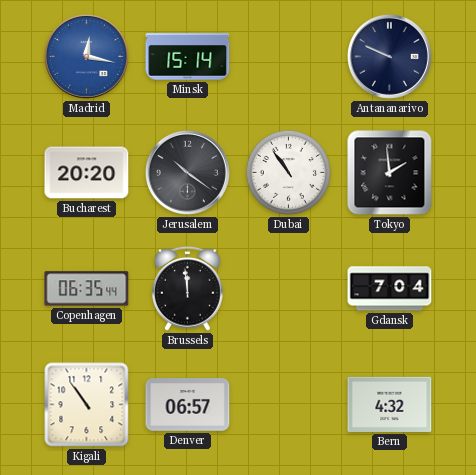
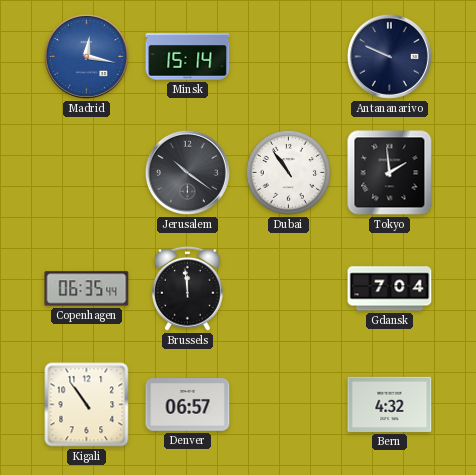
Bucharest: 20:20 -> none
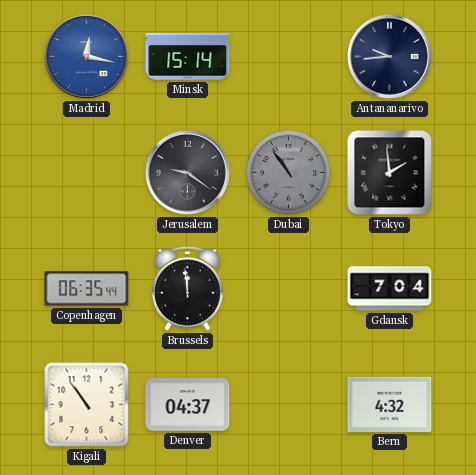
Antananarivo: 9:49 -> 9:44
Jerusalem: 10:21 -> 9:21
Dubai dial: white -> grey
Denver: 06:57 -> 04:37
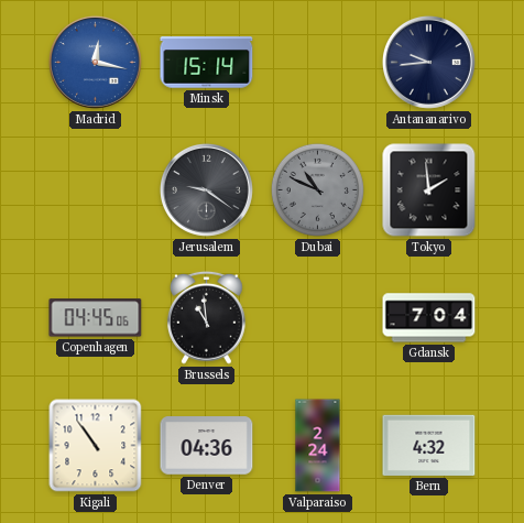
Dubai: 10:54 -> 10:49
Copenhagen: 06:35 -> 04:45
Brussels: 11:59 -> 10:59
Denver: 04:37 -> 04:36
Valparaiso: none -> 2:24
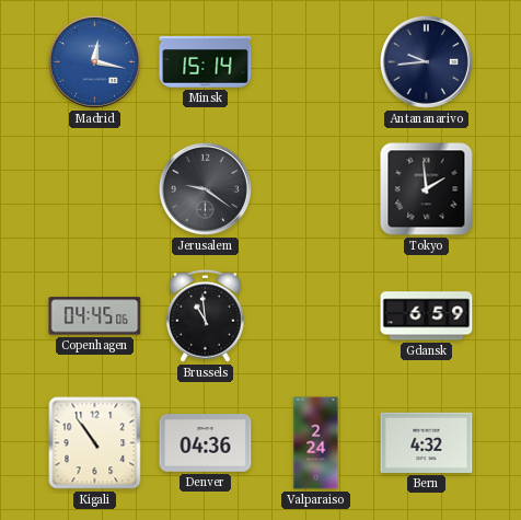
Dubai: 10:49 -> none
Gdansk: 7:04 -> 6:59
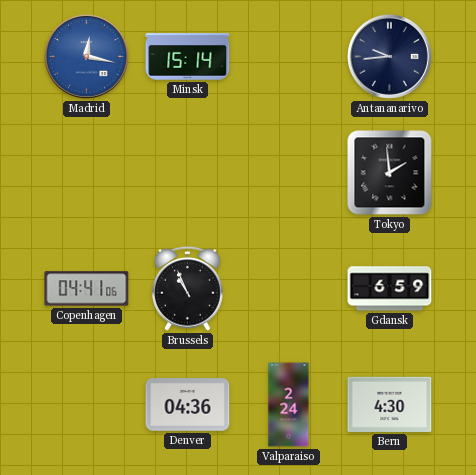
Jerusalem: 9:21 -> none
Copenhagen: 04:45 -> 04:41
Brussels: 10:59 -> 10:56
Kigali: 10:54 -> none
Bern: 4:32 -> 4:30
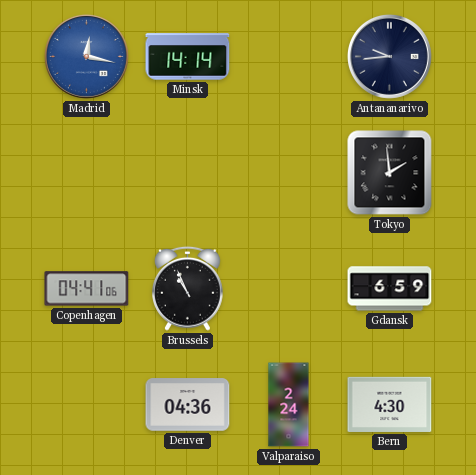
Minsk: 15:14 -> 14:14
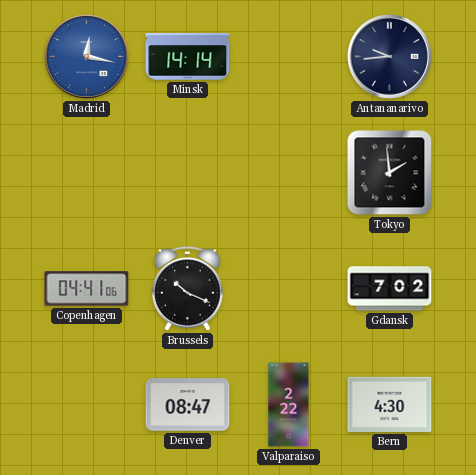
Brussels: 10:56 -> 10:19
Gdansk: 6:59 -> 7:02
Denver: 04:36 -> 08:47
Valparaiso: 2:24 -> 2:22
